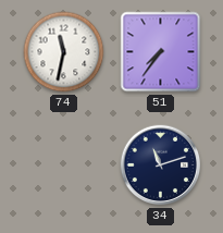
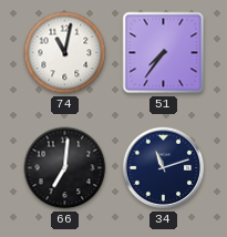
74: 11:32 -> 11:02
66: none -> 7:01
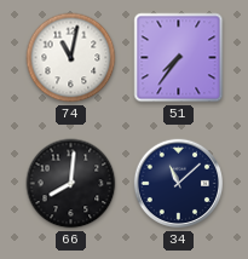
66: 7:01 -> 8:01
34: 11:12 -> 11:08
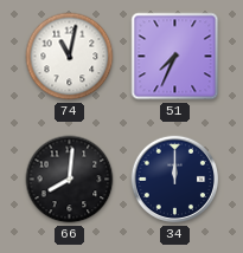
51: 7:36 -> 7:34
34: 11:08 -> 12:00
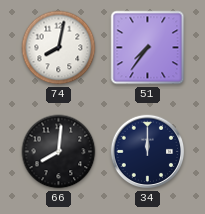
74: 11:02 -> 8:02
51: 7:34 -> 7:36
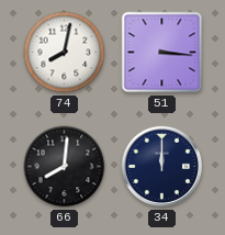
51: 7:36 -> 3:16
